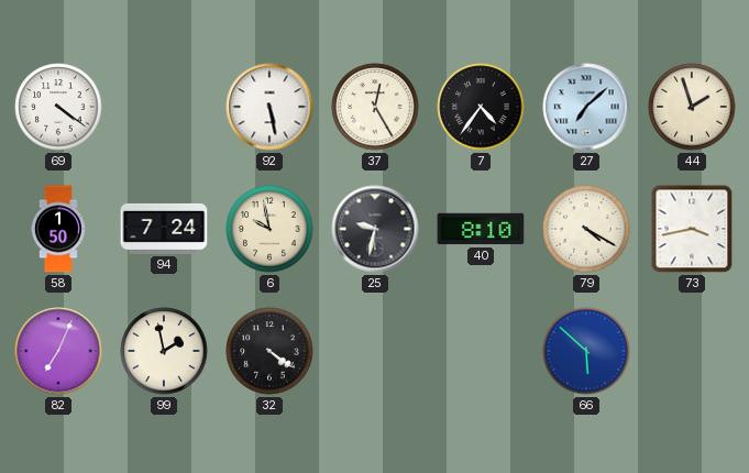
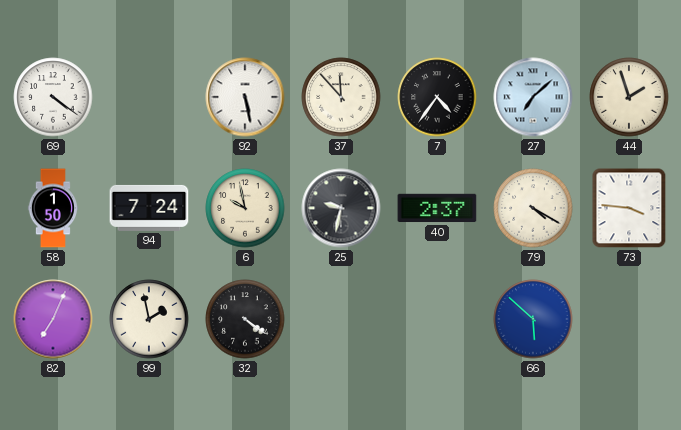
37: 12:25 -> 11:53
40: 8:10 -> 2:37
73: 3:43 -> 3:46
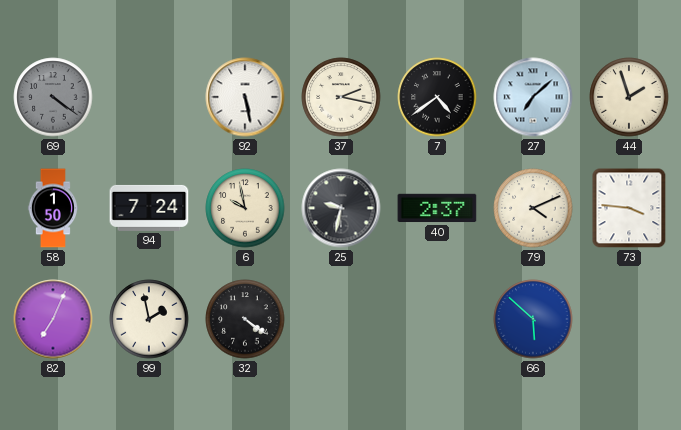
69 dial: white -> grey
37: 11:53 -> 2:17
7: 4:36 -> 4:39
79: 4:20 -> 4:11
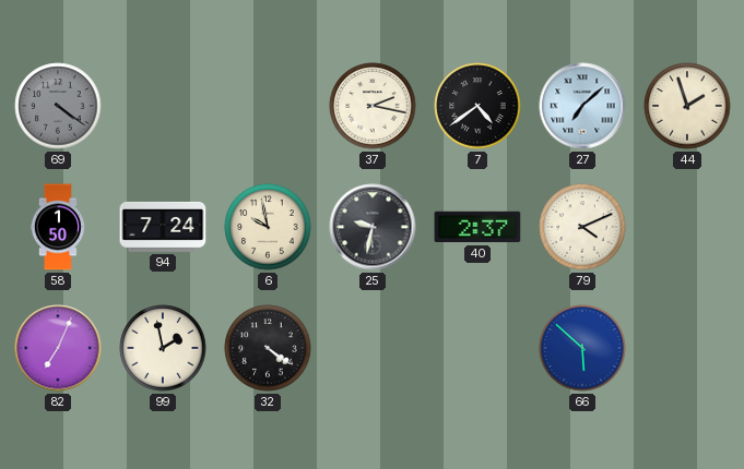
92: 5:28 -> none
73: 3:46 -> none
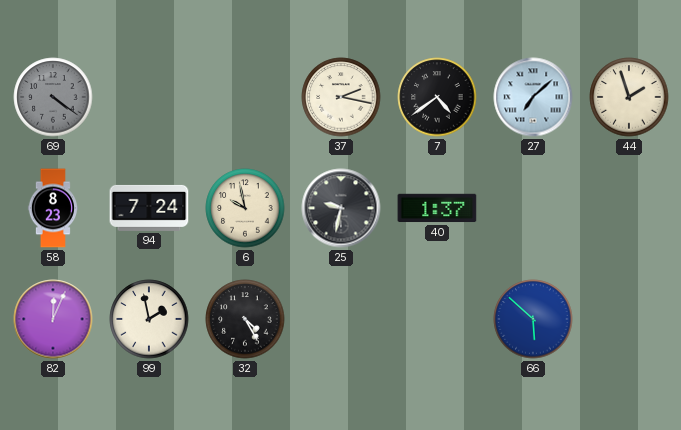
58: 1:50 -> 8:23
40: 2:37 -> 1:37
79: 4:11 -> none
82: 7:04 -> 12:04
32: 4:21 -> 4:25
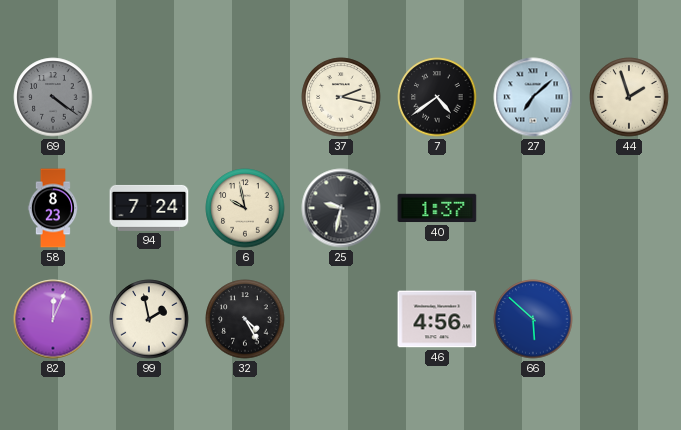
46: none -> 4:56
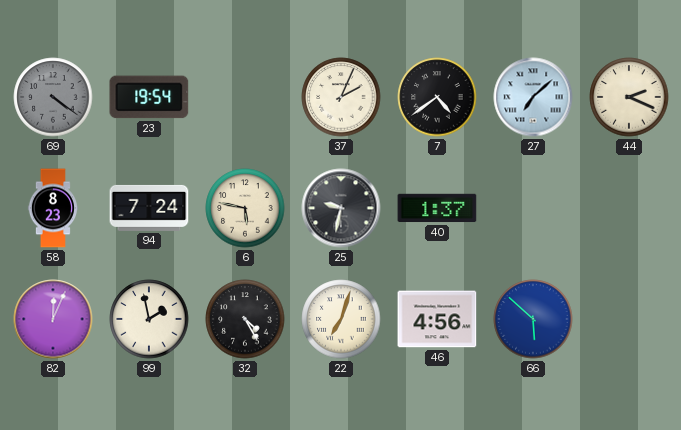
23: none -> 19:54
37: 2:17 -> 2:04
44: 1:57 -> 2:19
6: 9:58 -> 5:47
22: none -> 7:03
